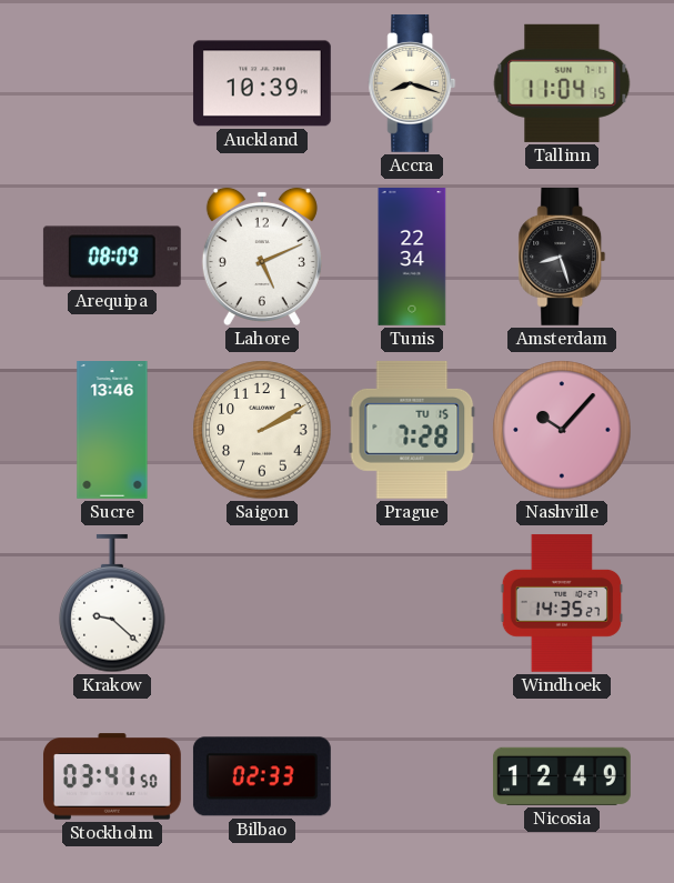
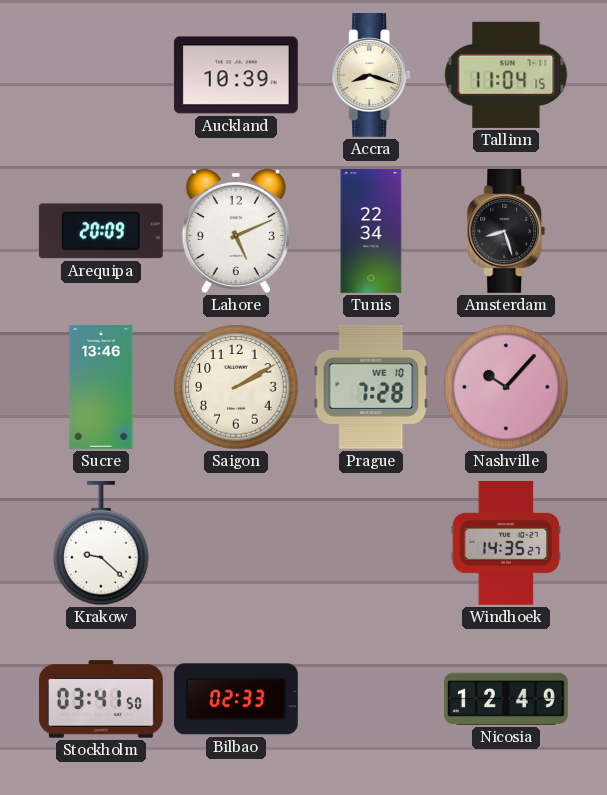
Arequipa: 08:09 -> 20:09
Prague date: TU 15 -> WE 10
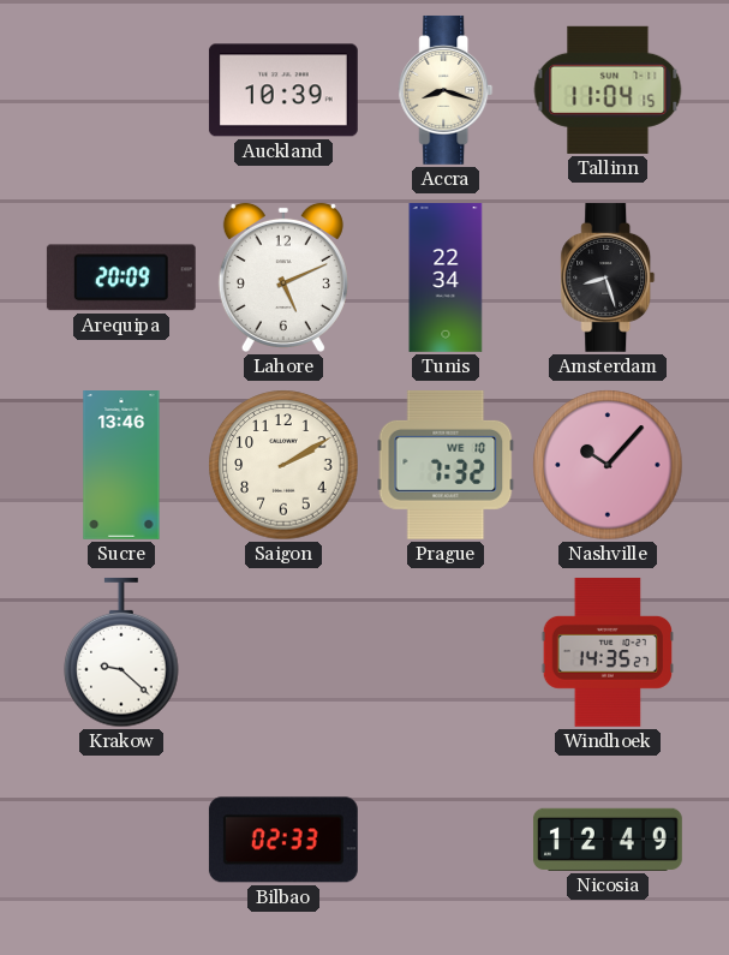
Prague: 7:28 -> 7:32
Stockholm: 03:41 -> none
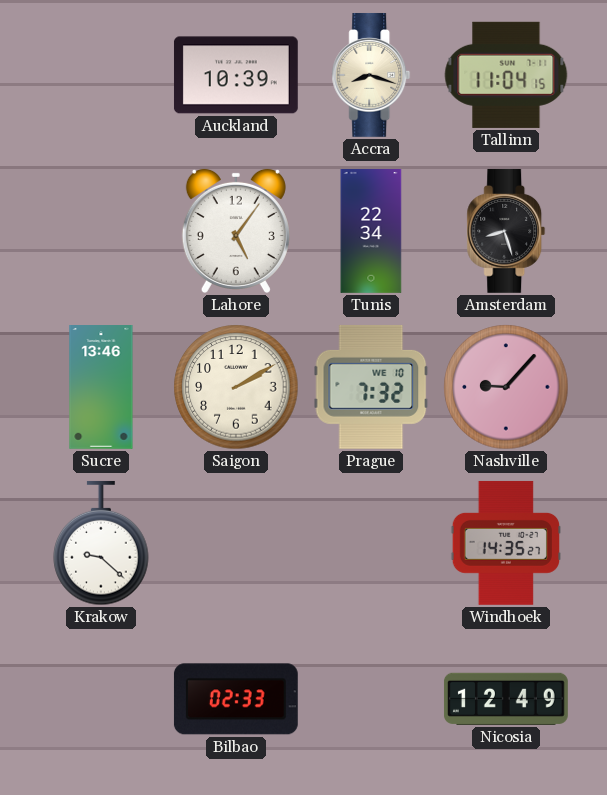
Arequipa: 20:09 -> none
Lahore: 5:11 -> 5:06
Nashville: 10:07 -> 9:07
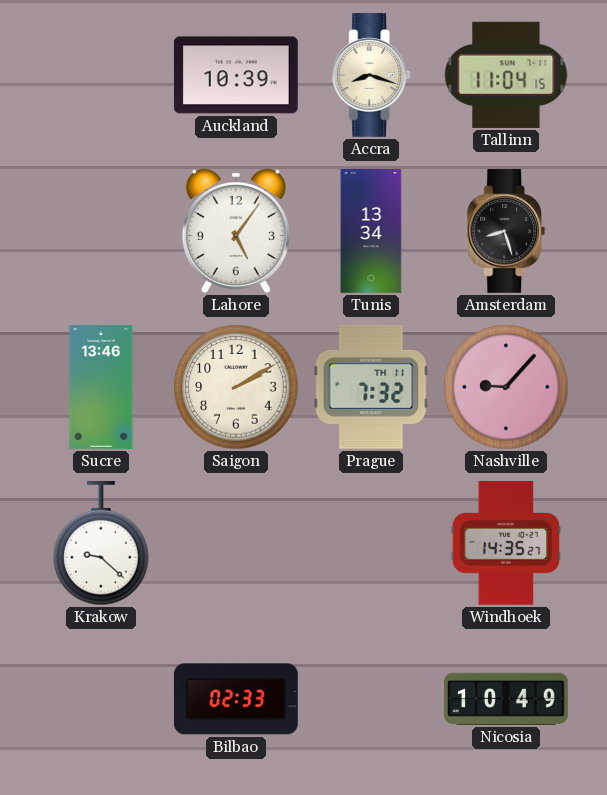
Tunis: 22:34 -> 13:34
Prague date: WE 10 -> TH 11
Nicosia: 12:49 -> 10:49
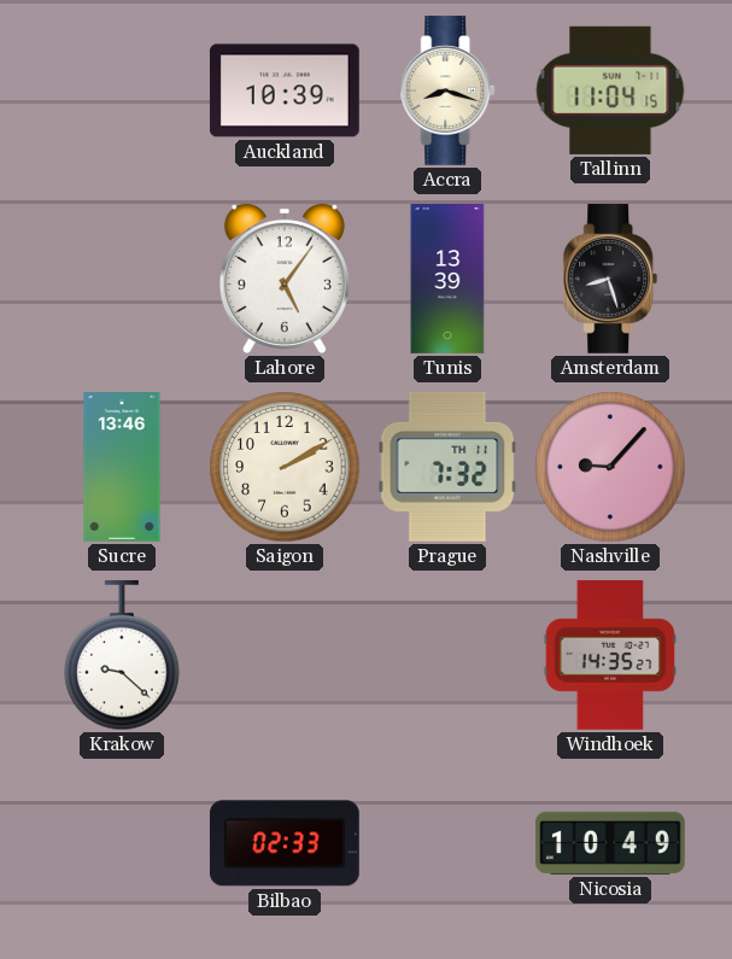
Tunis: 13:34 -> 13:39
